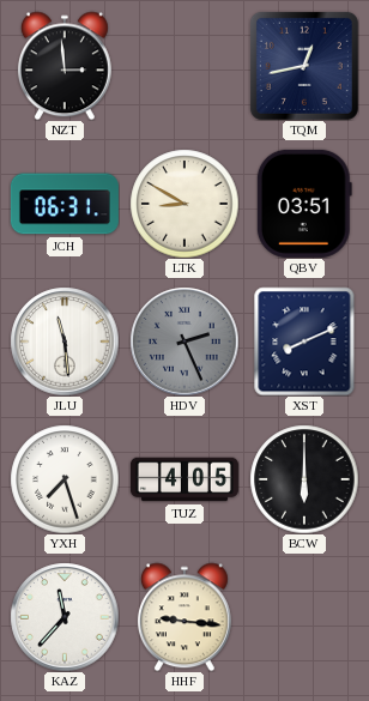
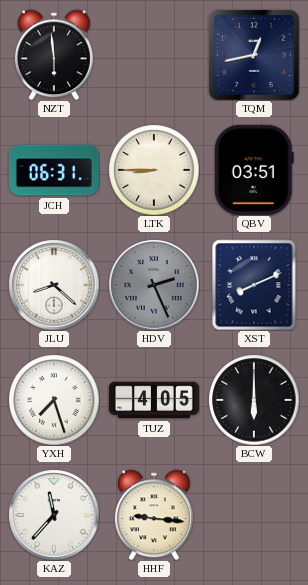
NZT: 2:59 -> 5:59
LTK: 8:50 -> 8:45
JLU: 11:29 -> 8:22
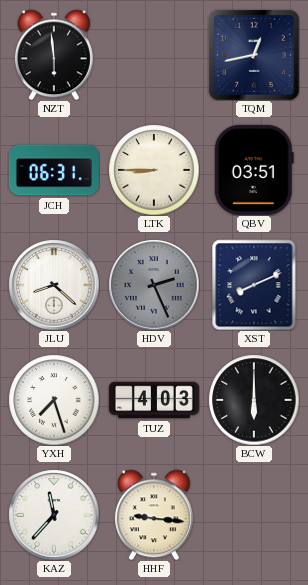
TUZ: 4:05 -> 4:03
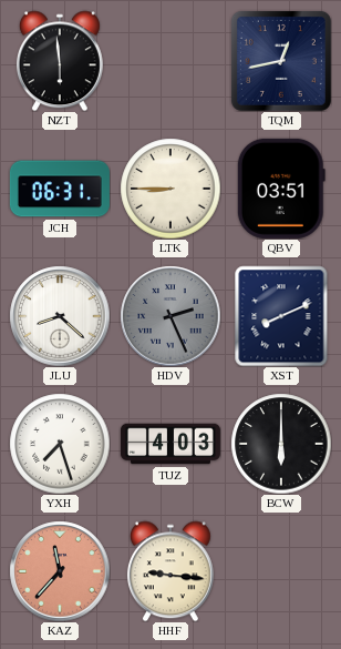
KAZ dial: white -> salmon
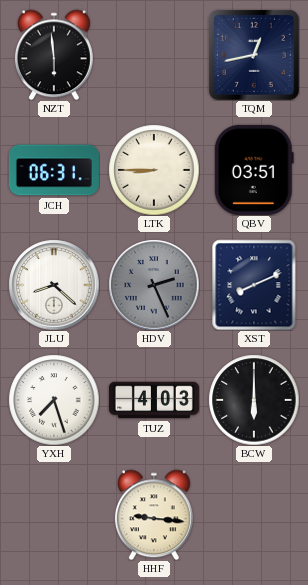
KAZ: 11:37 -> none
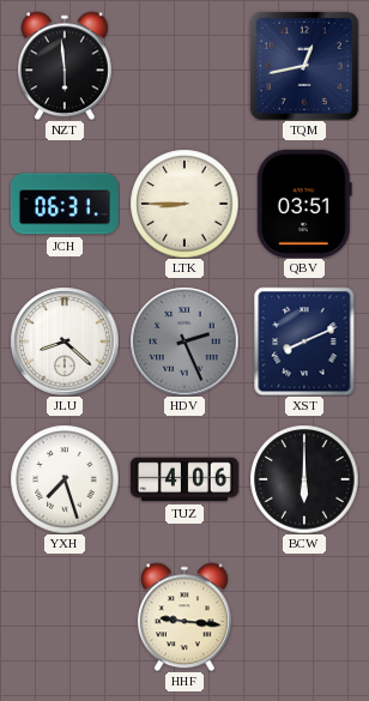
TUZ: 4:03 -> 4:06
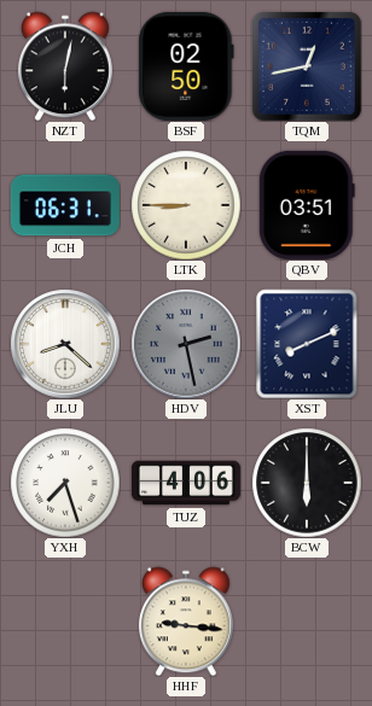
NZT: 5:59 -> 6:02
BSF: none -> 02:50
HDV: 2:26 -> 2:28
